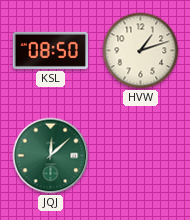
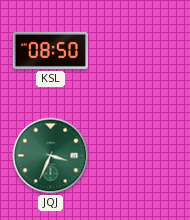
HVW: 1:12 -> none
JQJ: 12:08 -> 3:34
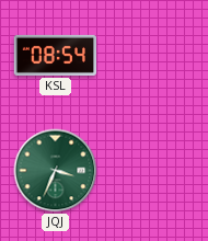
KSL: 08:50 -> 08:54
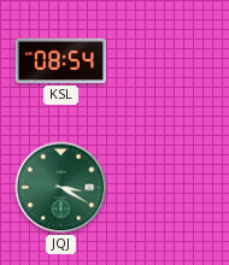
JQJ: 3:34 -> 3:20
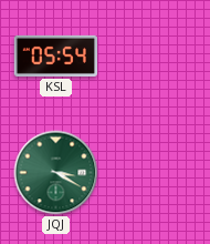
KSL: 08:54 -> 05:54
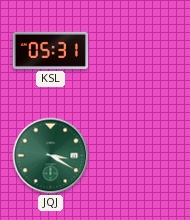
KSL: 05:54 -> 05:31
